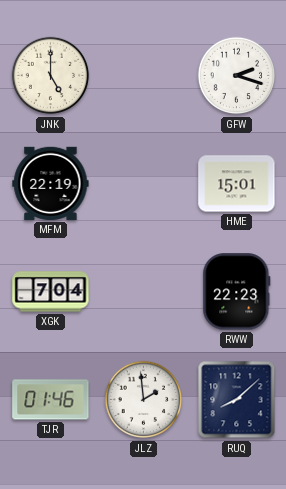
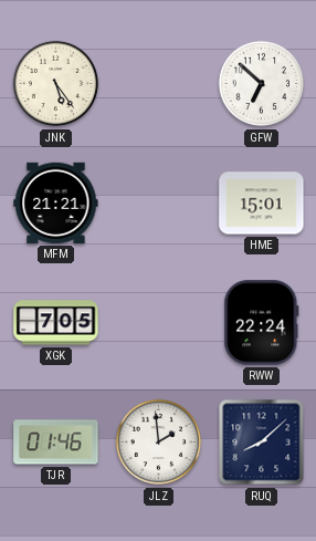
JNK: 5:00 -> 5:24
GFW: 2:18 -> 6:52
MFM: 22:19 -> 21:21
XGK: 7:04 -> 7:05
RWW: 22:23 -> 22:24
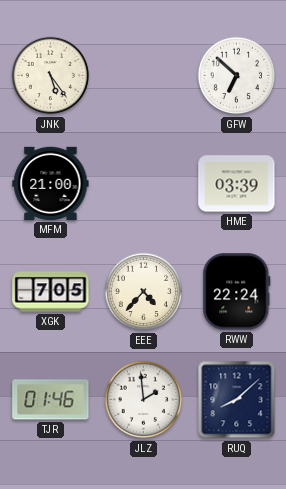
MFM: 21:21 -> 21:00
HME: 15:01 -> 03:39
EEE: none -> 4:37
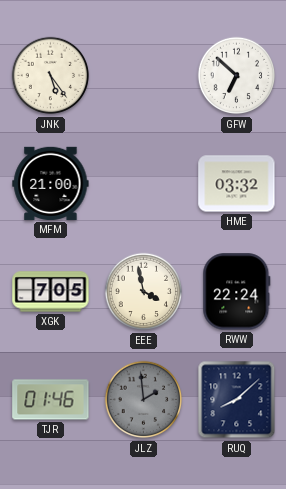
HME: 03:39 -> 03:32
EEE: 4:37 -> 3:58
JLZ dial: white -> grey
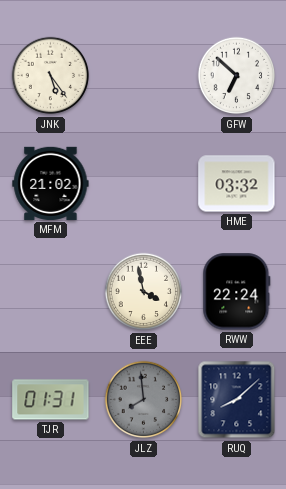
MFM: 21:00 -> 21:02
XGK: 7:05 -> none
TJR: 01:46 -> 01:31
JLZ: 1:59 -> 7:59
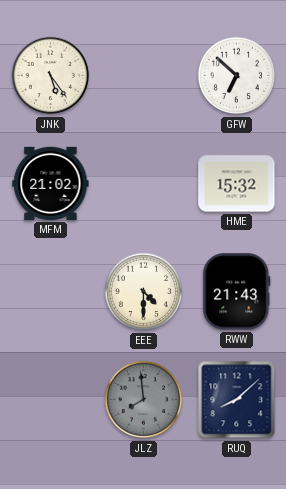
HME: 03:32 -> 15:32
EEE: 3:58 -> 4:30
RWW: 22:24 -> 21:43
TJR: 01:31 -> none
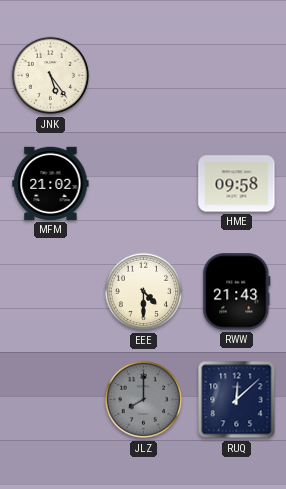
GFW: 6:52 -> none
HME: 15:32 -> 09:58
JLZ: 7:59 -> 8:00
RUQ: 8:08 -> 12:08
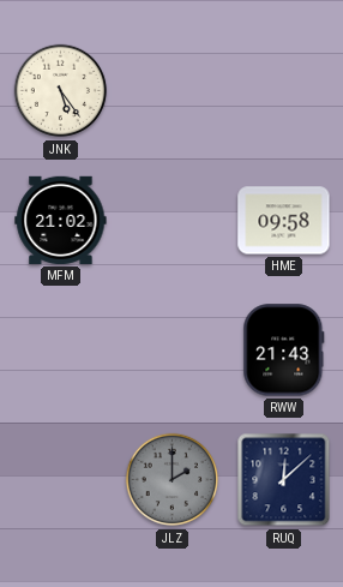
EEE: 4:30 -> none
JLZ: 8:00 -> 2:00
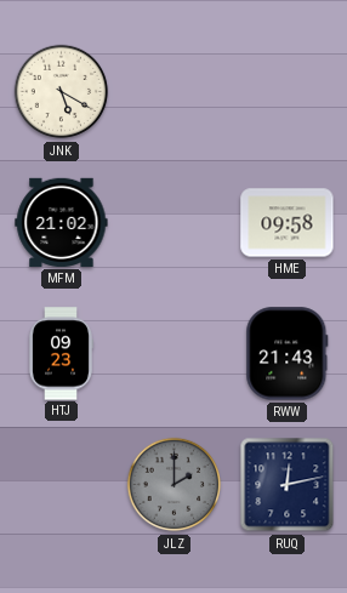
JNK: 5:24 -> 5:20
HTJ: none -> 09:23
RUQ: 12:08 -> 12:13
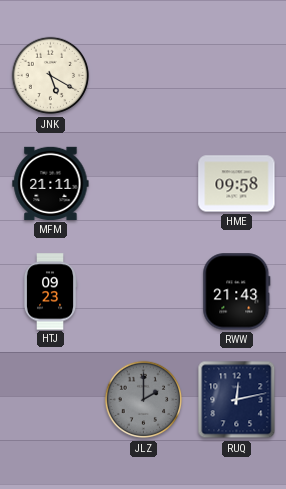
MFM: 21:02 -> 21:11
